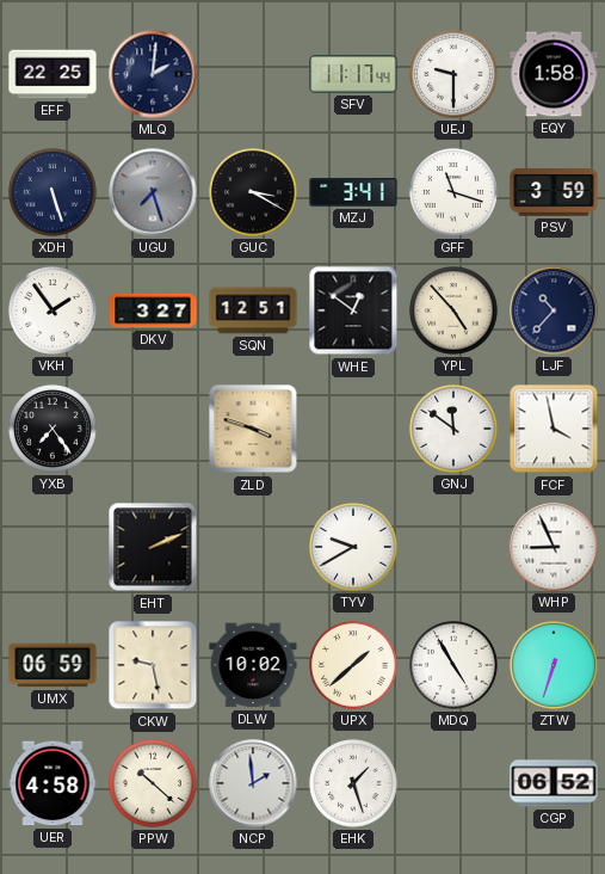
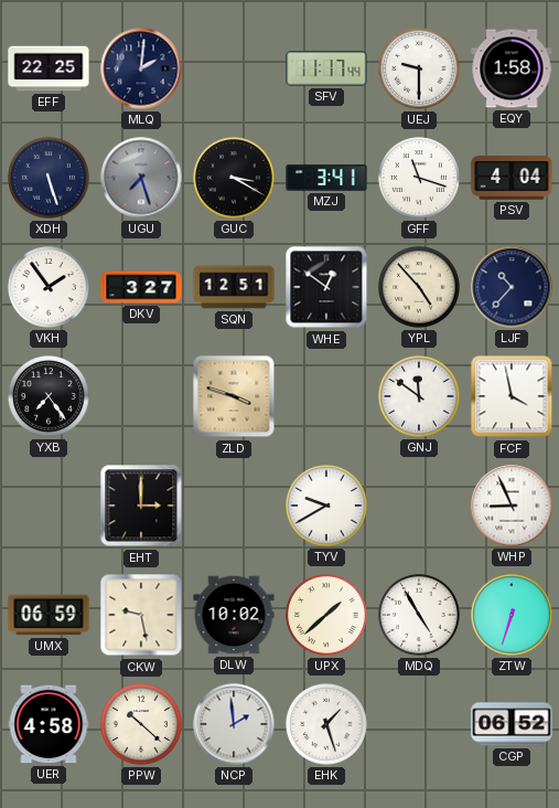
PSV: 3:59 -> 4:04
EHT: 2:11 -> 3:00
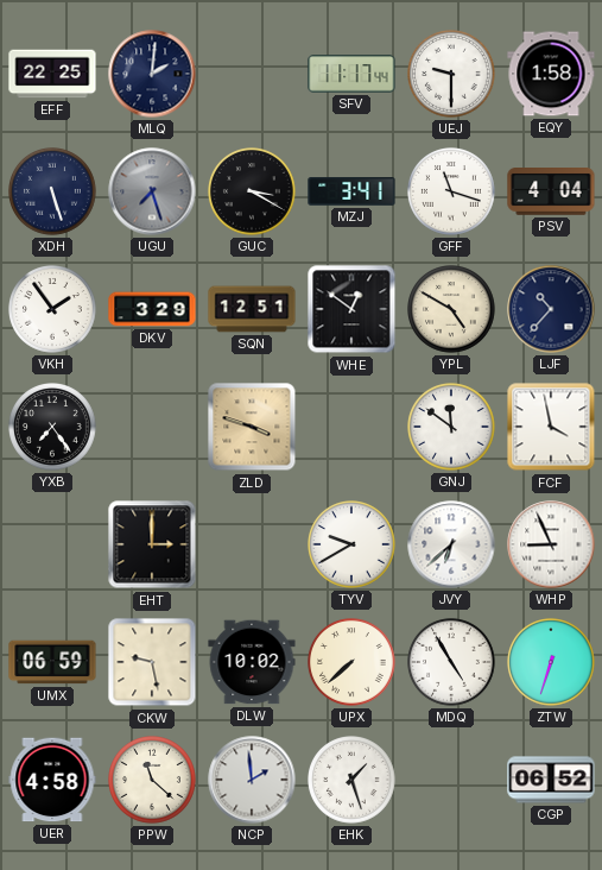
DKV: 3:27 -> 3:29
YPL: 4:53 -> 4:50
JVY: none -> 6:38
UPX: 1:38 -> 7:38
PPW: 10:22 -> 11:22
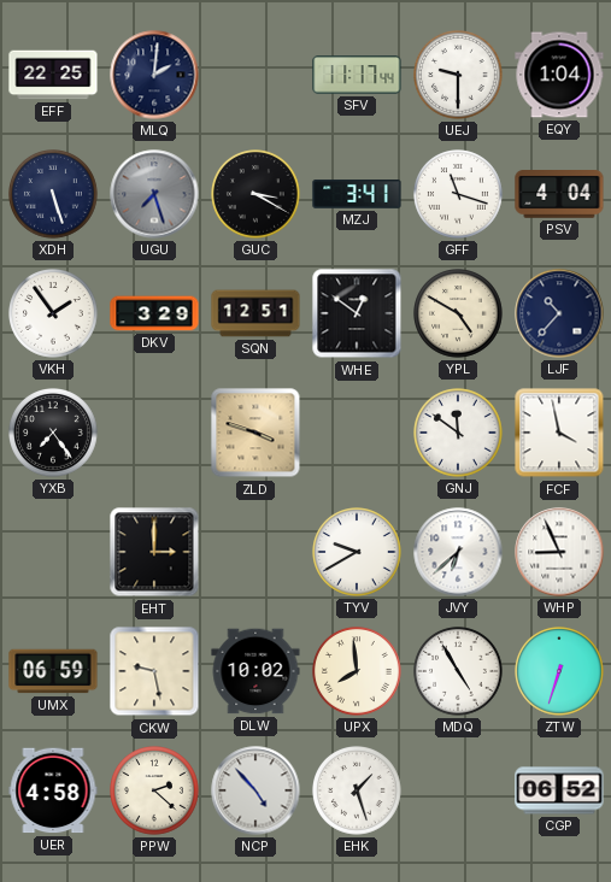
EQY: 1:58 -> 1:04
UPX: 7:38 -> 7:59
PPW: 11:22 -> 2:22
NCP: 1:59 -> 4:53
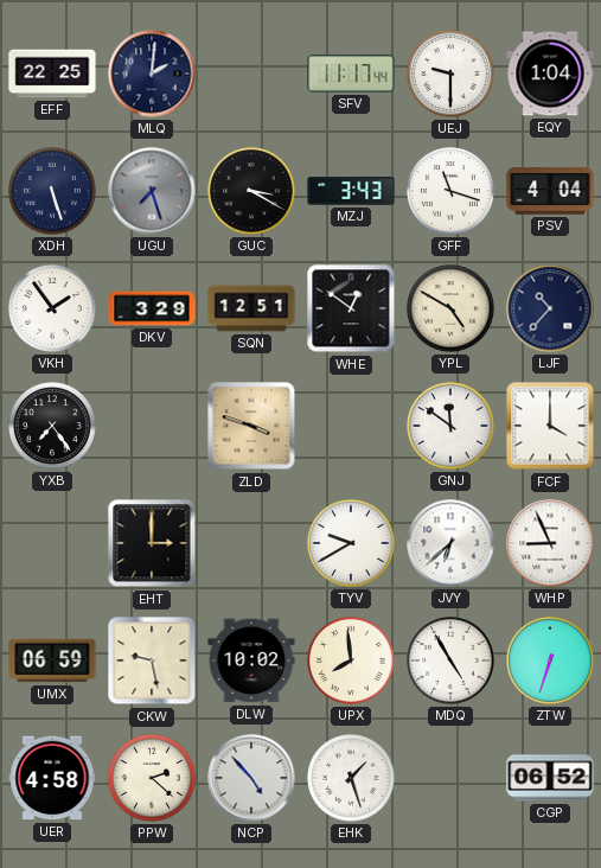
MZJ: 3:41 -> 3:43
FCF: 3:58 -> 4:00
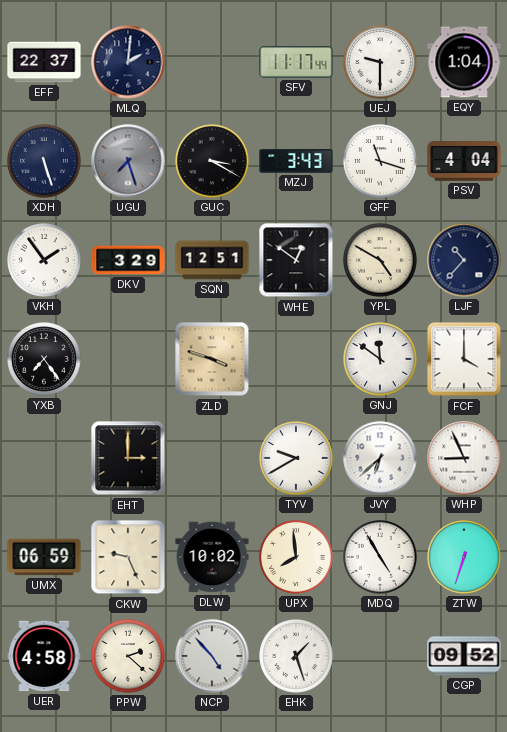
EFF: 22:25 -> 22:37
CKW: 9:28 -> 9:26
CGP: 06:52 -> 09:52
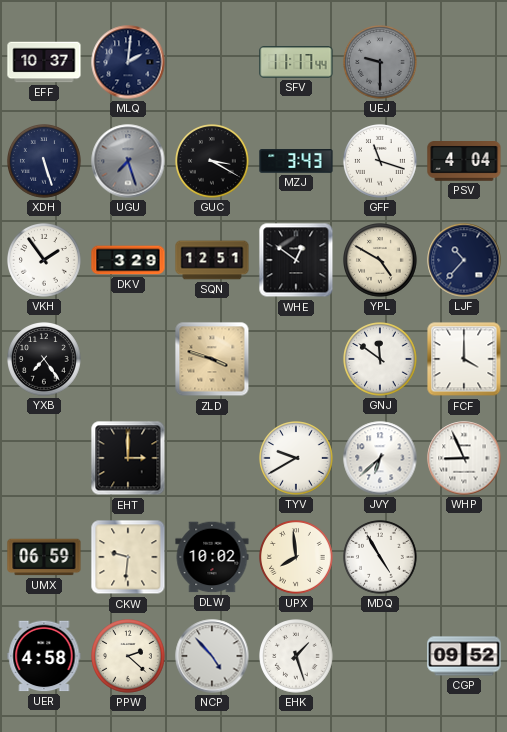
EFF: 22:37 -> 10:37
UEJ dial: white -> grey
EQY: 1:04 -> none
CKW: 9:26 -> 9:31
ZTW: 6:33 -> none
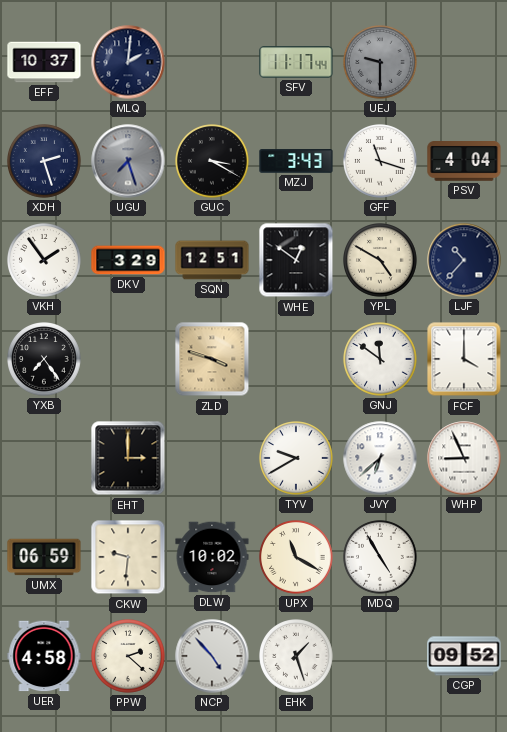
XDH: 5:27 -> 2:27
UPX: 7:59 -> 11:20
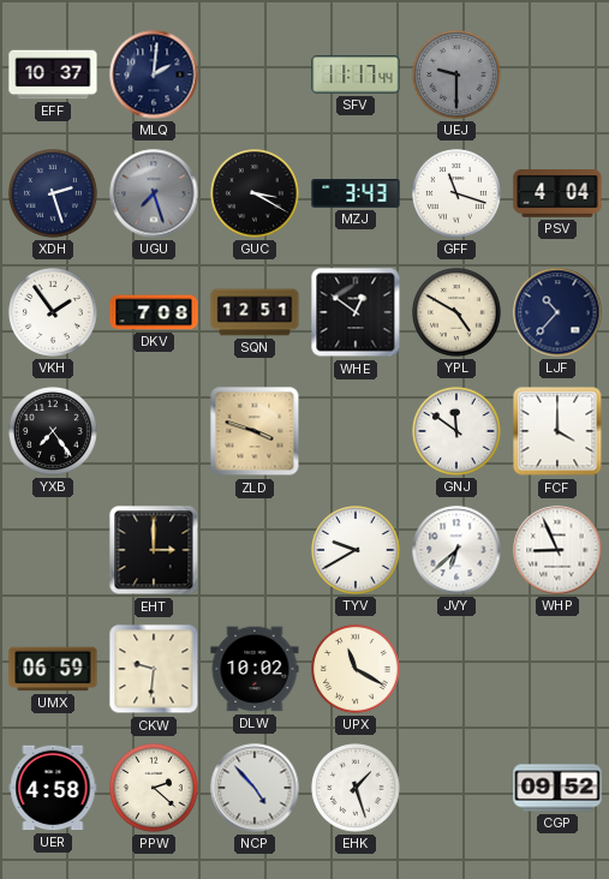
DKV: 3:29 -> 7:08
MDQ: 4:55 -> none
